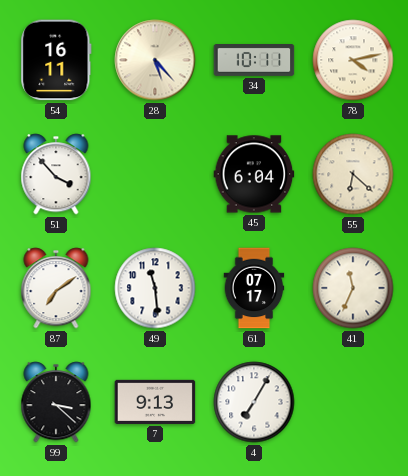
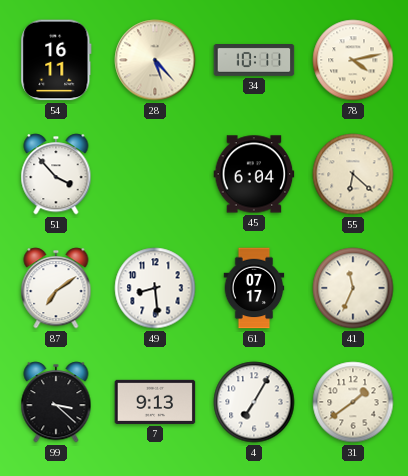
49: 11:29 -> 8:29
31: none -> 1:39
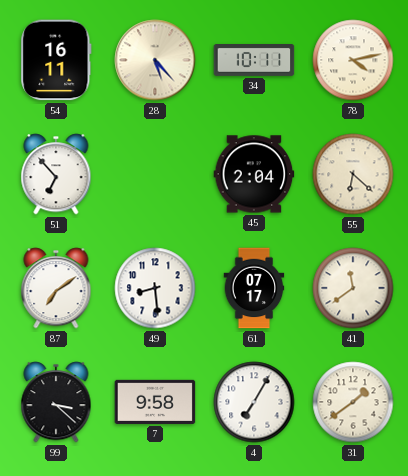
51: 3:53 -> 6:53
45: 6:04 -> 2:04
41: 11:34 -> 11:39
7: 9:13 -> 9:58
